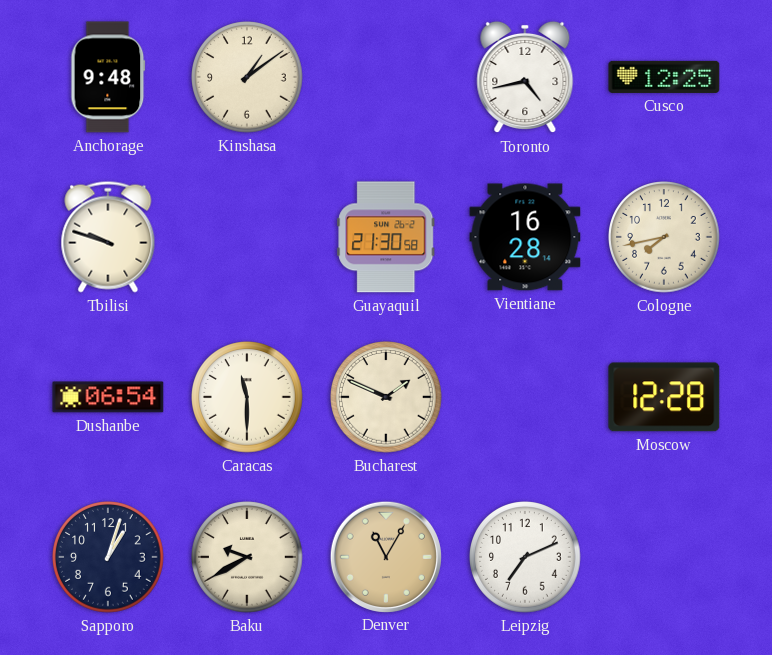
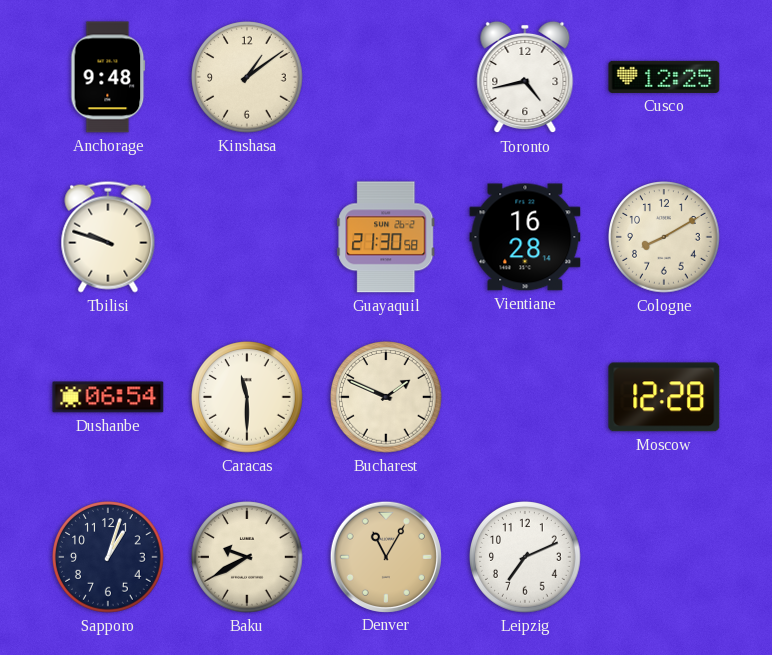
Cologne: 7:43 -> 8:10
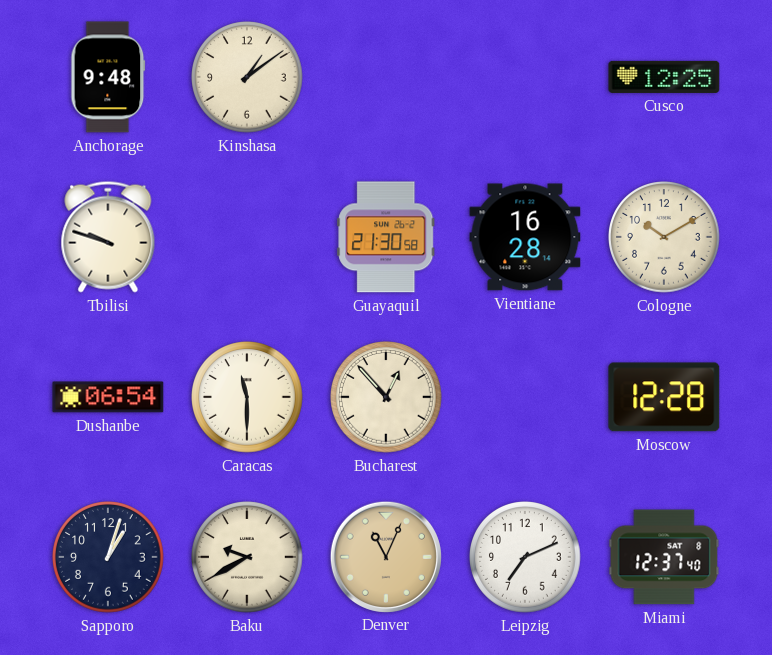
Toronto: 4:43 -> none
Cologne: 8:10 -> 10:10
Bucharest: 1:49 -> 12:53
Denver: 11:05 -> 11:04
Miami: none -> 12:37
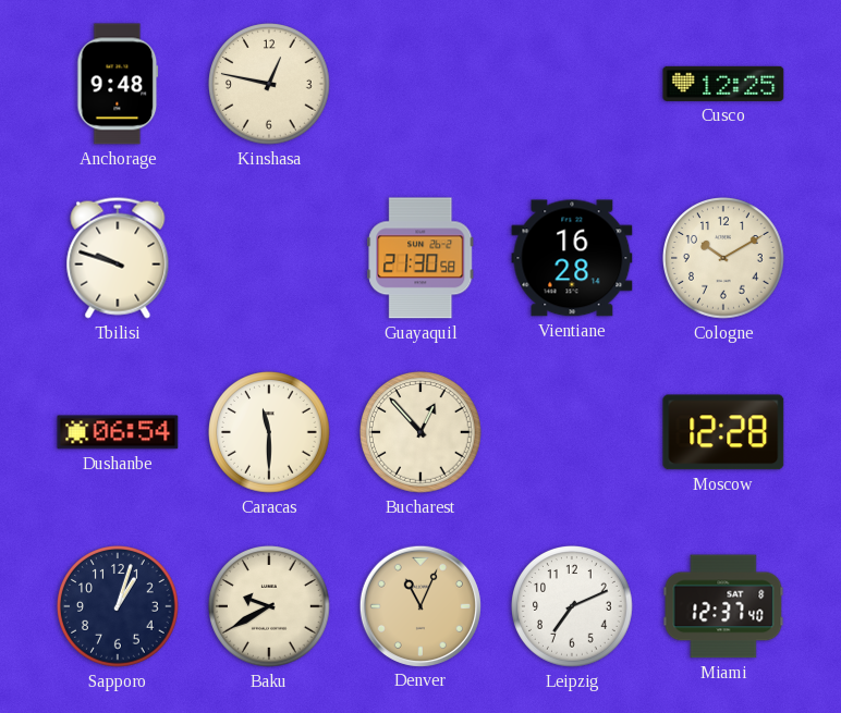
Kinshasa: 1:09 -> 12:47
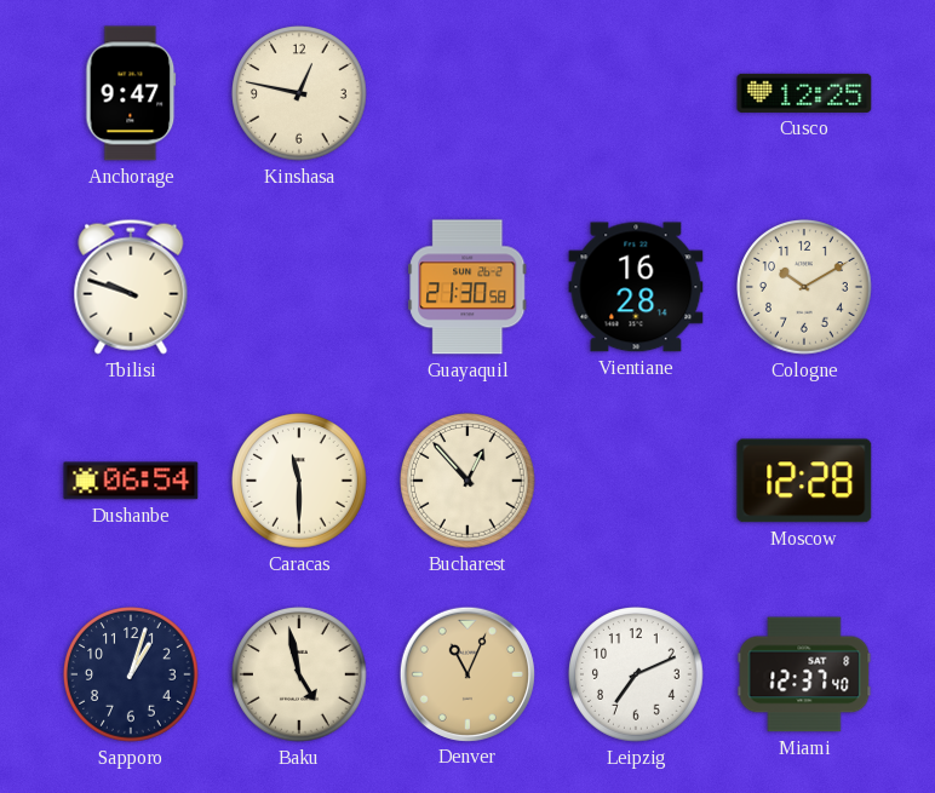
Anchorage: 9:48 -> 9:47
Baku: 9:40 -> 4:58
